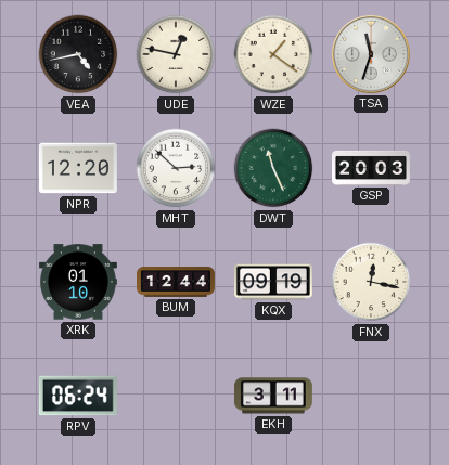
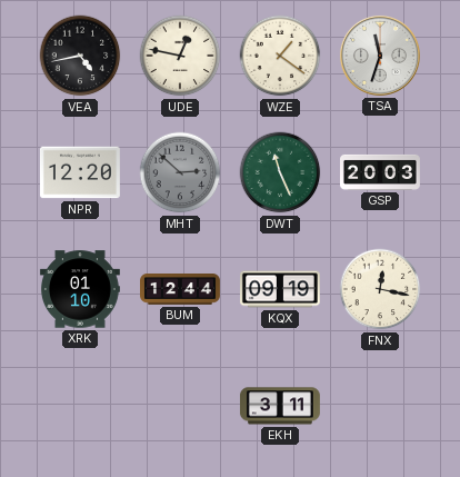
MHT dial: white -> grey
RPV: 06:24 -> none
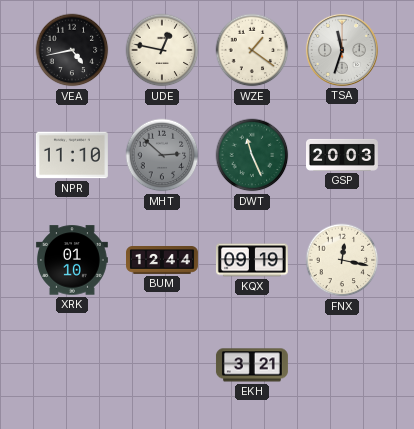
NPR: 12:20 -> 11:10
EKH: 3:11 -> 3:21
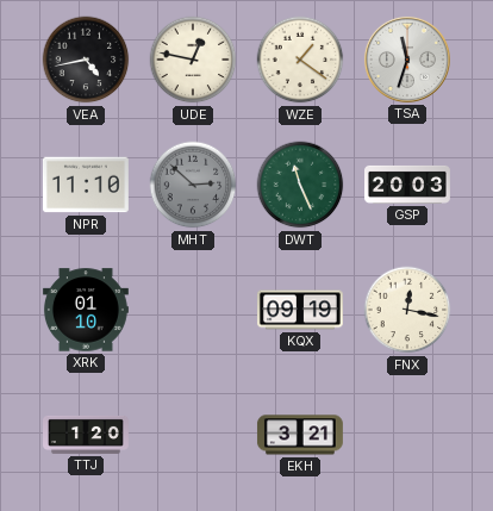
BUM: 12:44 -> none
TTJ: none -> 1:20
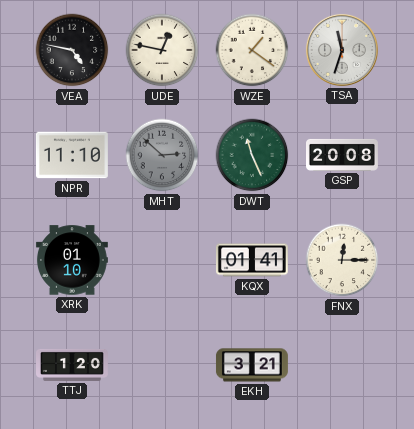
VEA: 4:43 -> 4:47
GSP: 20:03 -> 20:08
KQX: 09:19 -> 01:41
FNX: 12:17 -> 12:15
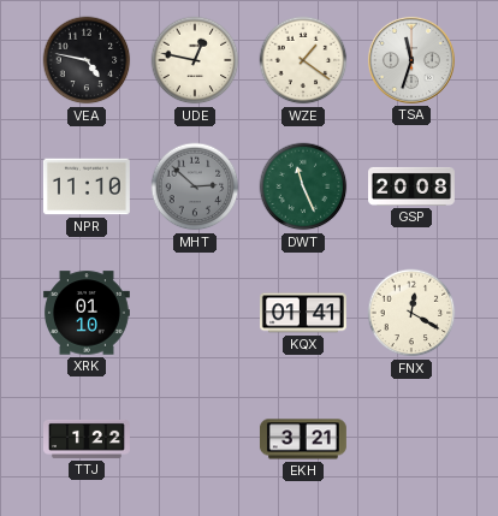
FNX: 12:15 -> 12:20
TTJ: 1:20 -> 1:22
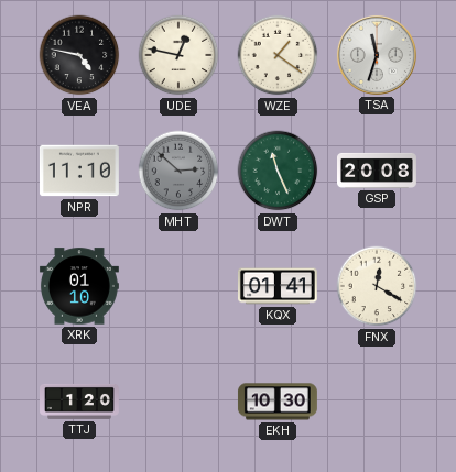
TTJ: 1:22 -> 1:20
EKH: 3:21 -> 10:30
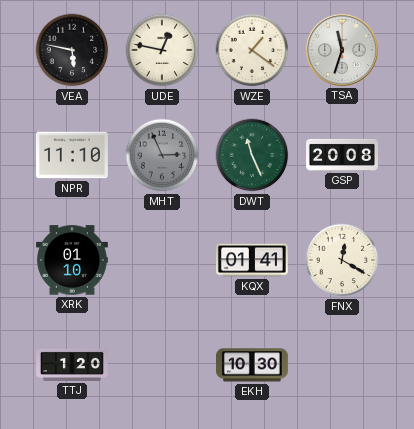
VEA: 4:47 -> 5:47
MHT: 2:52 -> 2:56
